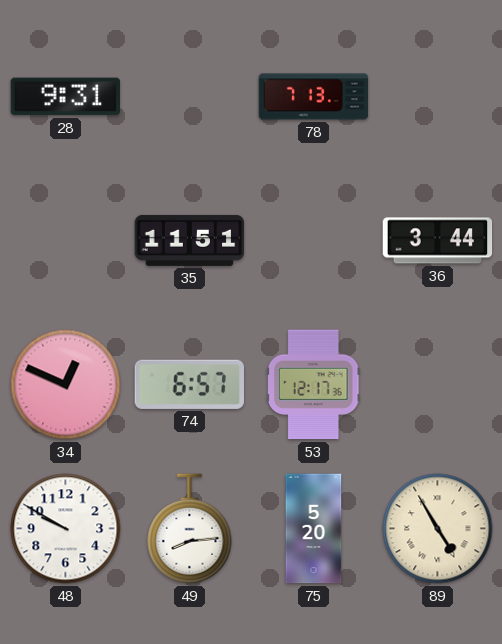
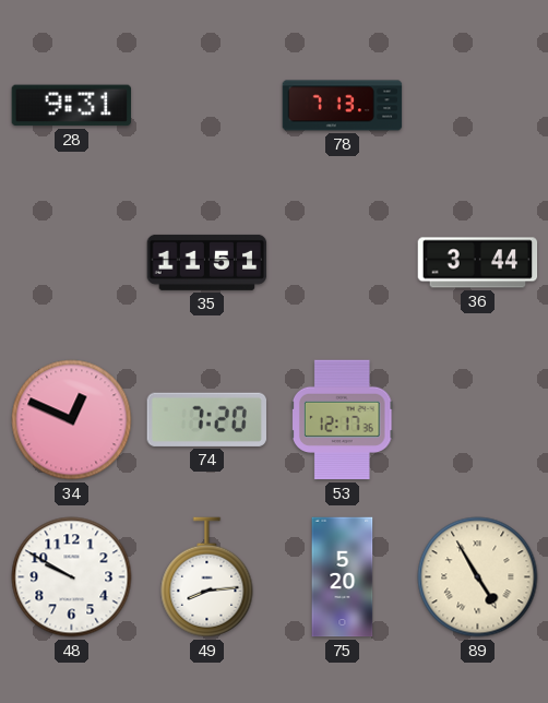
74: 6:57 -> 7:20
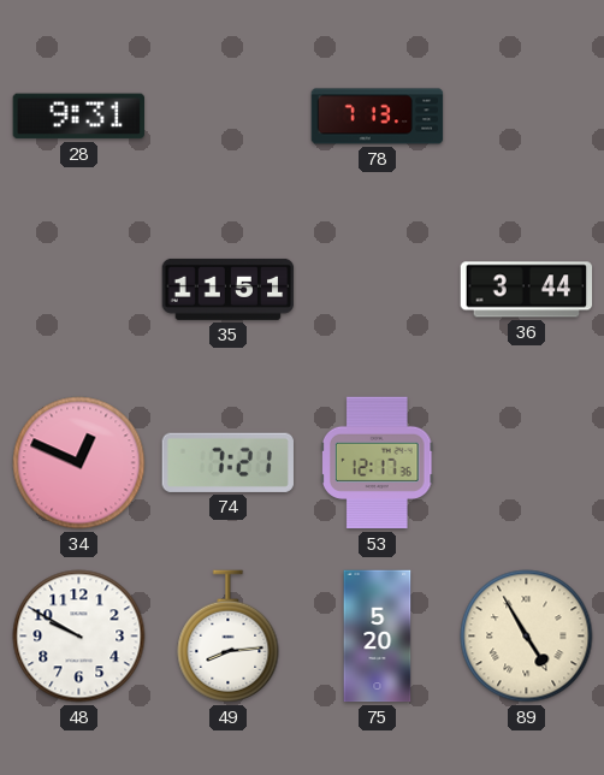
74: 7:20 -> 7:21
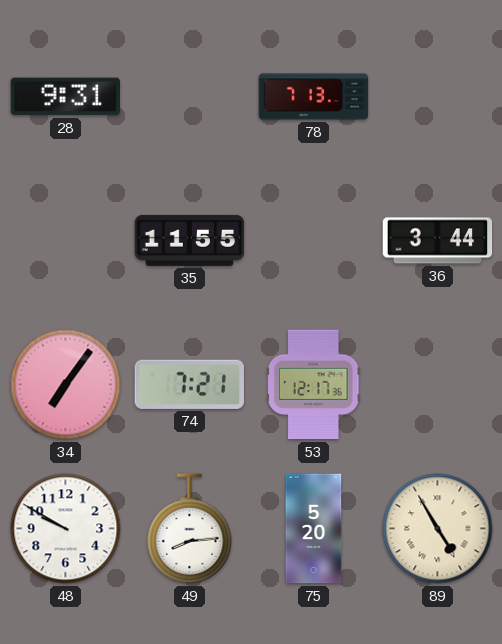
35: 11:51 -> 11:55
34: 12:49 -> 7:06
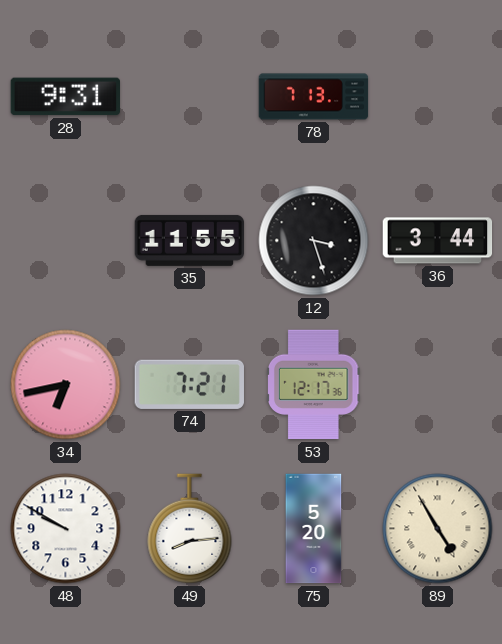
12: none -> 3:27
34: 7:06 -> 6:43
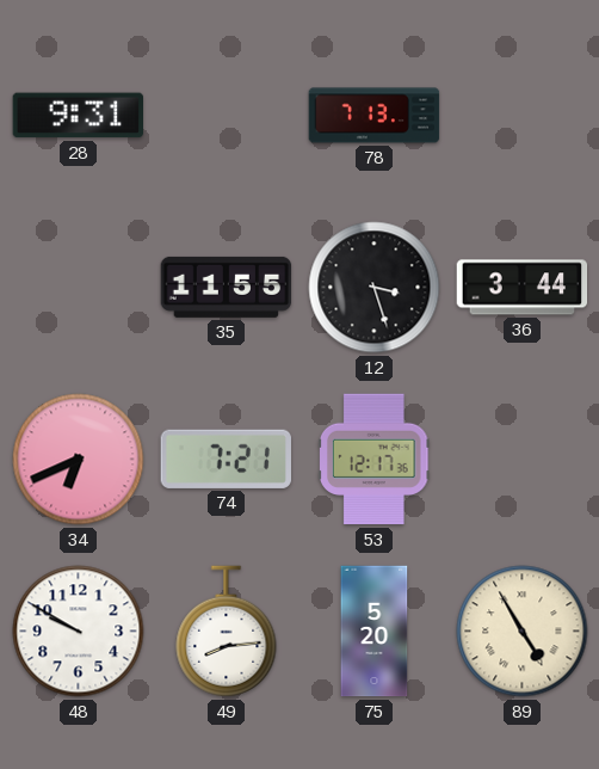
34: 6:43 -> 6:41
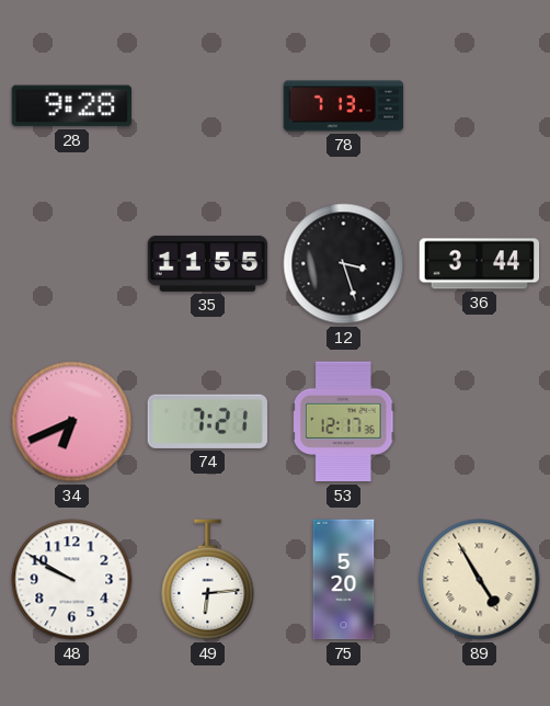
28: 9:31 -> 9:28
49: 8:14 -> 6:14
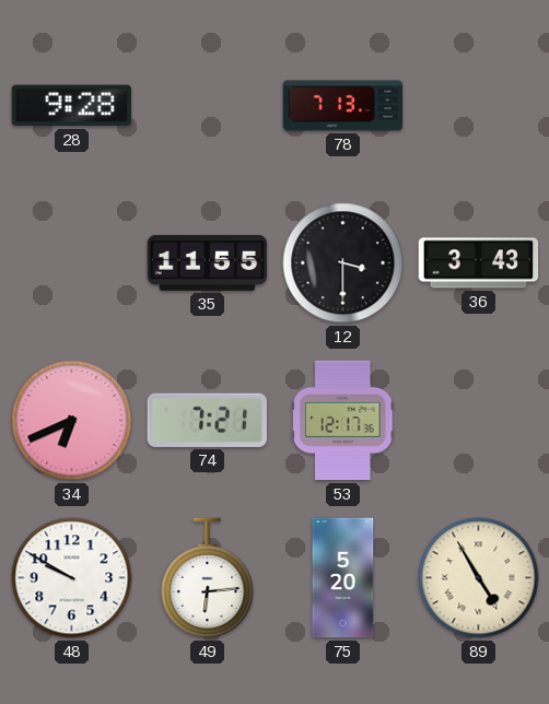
12: 3:27 -> 3:30
36: 3:44 -> 3:43
